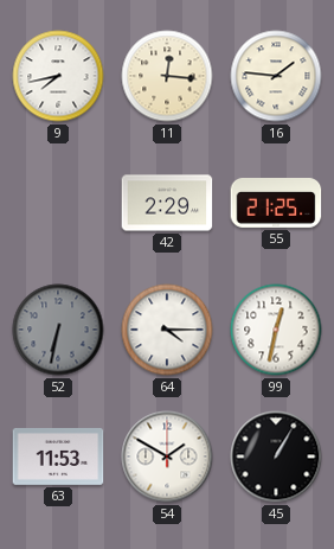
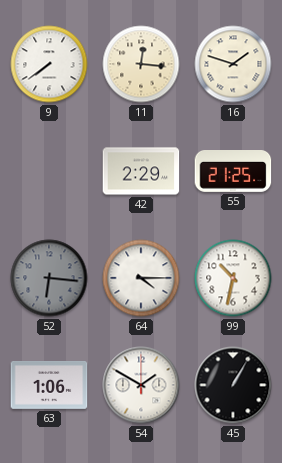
9: 7:43 -> 7:39
16: 1:46 -> 1:48
52: 6:32 -> 6:16
99: 12:32 -> 10:32
63: 11:53 -> 1:06
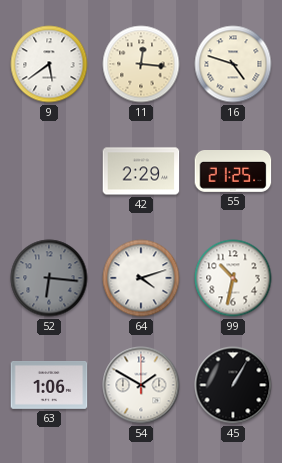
9: 7:39 -> 5:39
16: 1:48 -> 4:48
64: 4:15 -> 4:12
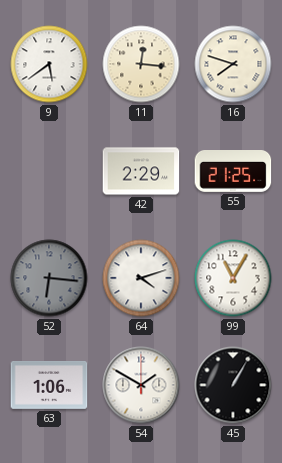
16: 4:48 -> 7:48
99: 10:32 -> 11:05
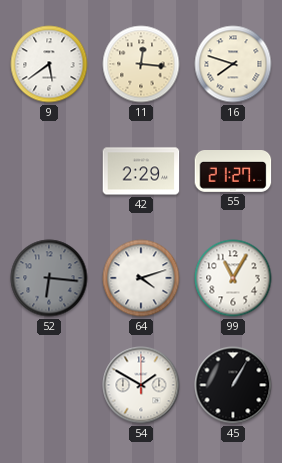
55: 21:25 -> 21:27
63: 1:06 -> none
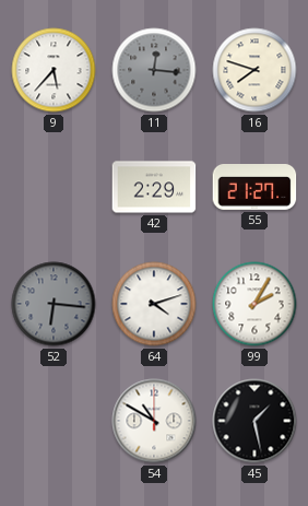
9: 5:39 -> 5:37
11 dial: cream -> grey
99: 11:05 -> 2:05
54: 1:50 -> 10:50
45: 1:05 -> 1:28
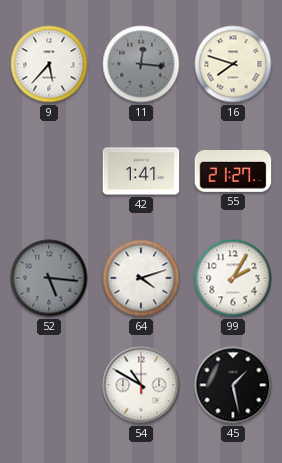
42: 2:29 -> 1:41
52: 6:16 -> 5:16
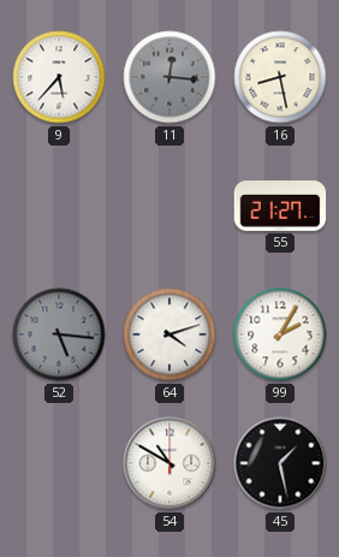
16: 7:48 -> 8:28
42: 1:41 -> none
